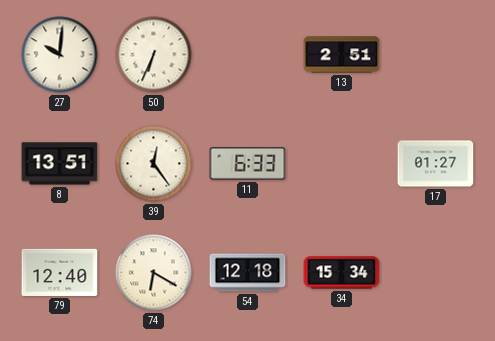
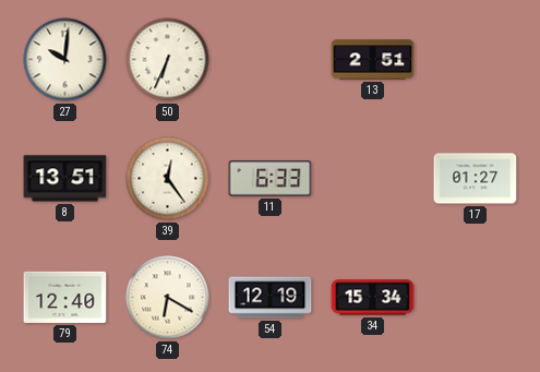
54: 12:18 -> 12:19
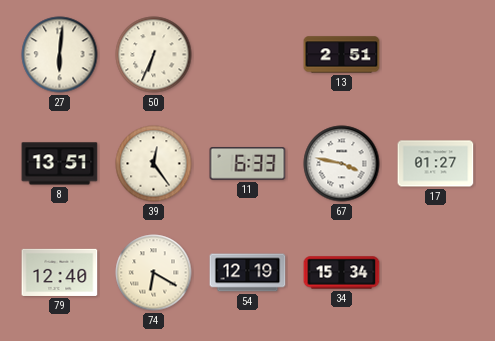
27: 10:01 -> 6:01
67: none -> 3:47
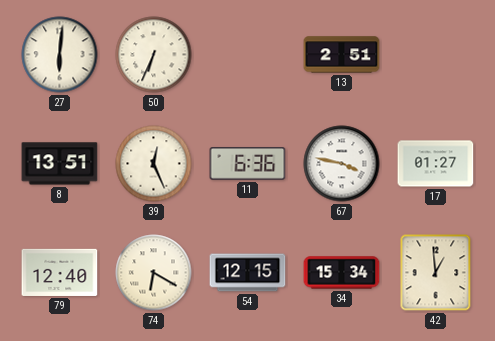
39: 12:24 -> 12:26
11: 6:33 -> 6:36
54: 12:19 -> 12:15
42: none -> 12:59
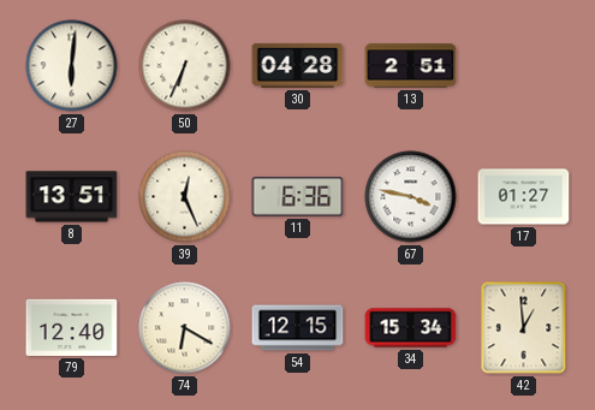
30: none -> 04:28
